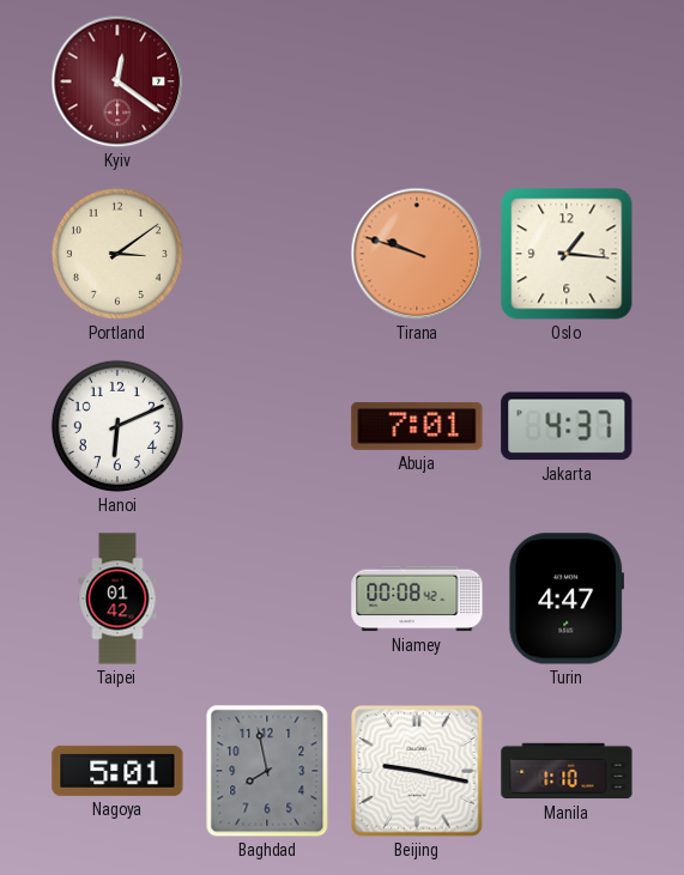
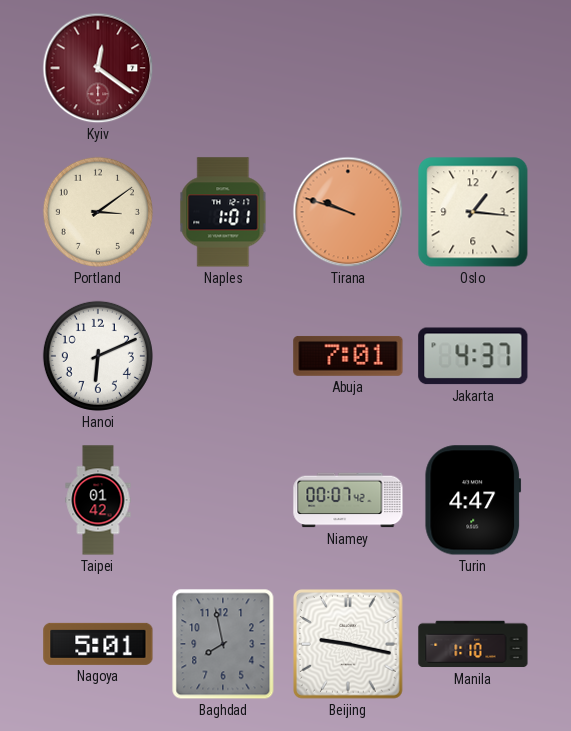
Naples: none -> 1:01
Niamey: 00:08 -> 00:07
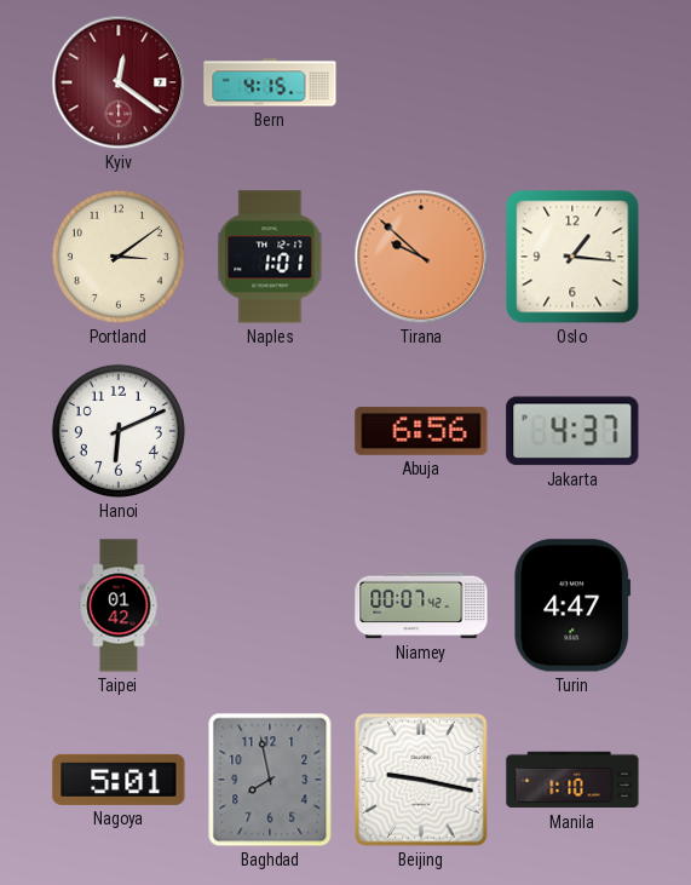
Bern: none -> 4:15
Tirana: 9:48 -> 9:52
Abuja: 7:01 -> 6:56
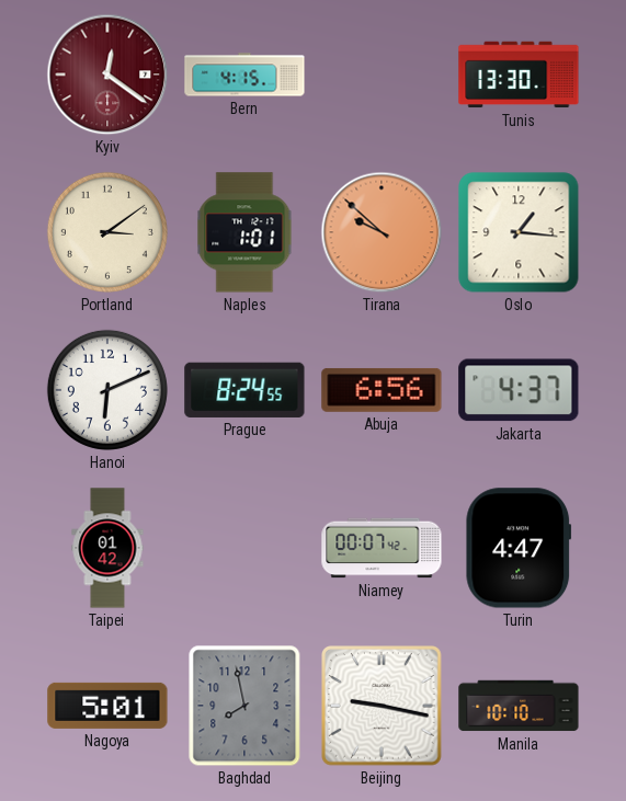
Tunis: none -> 13:30
Prague: none -> 8:24
Manila: 1:10 -> 10:10
